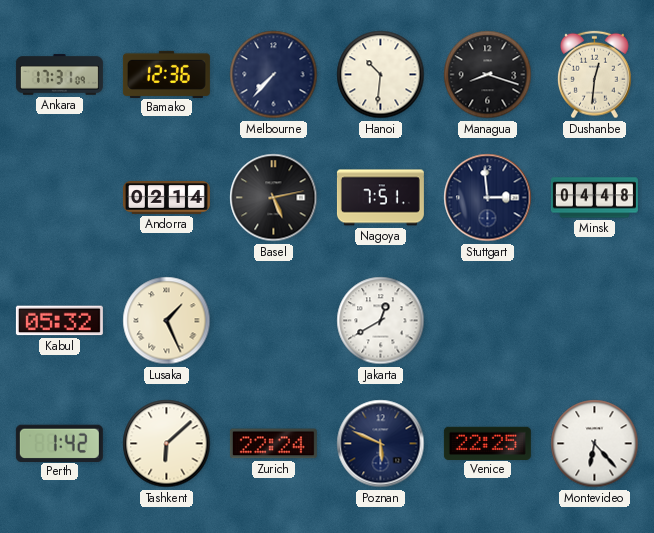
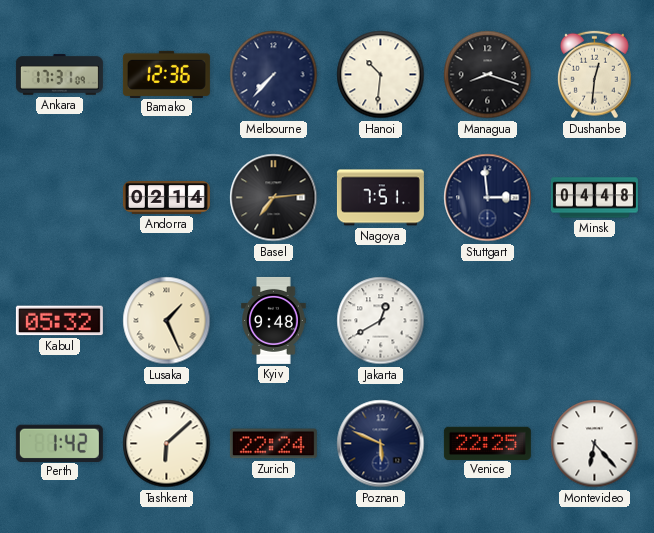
Basel: 5:13 -> 7:14
Kyiv: none -> 9:48
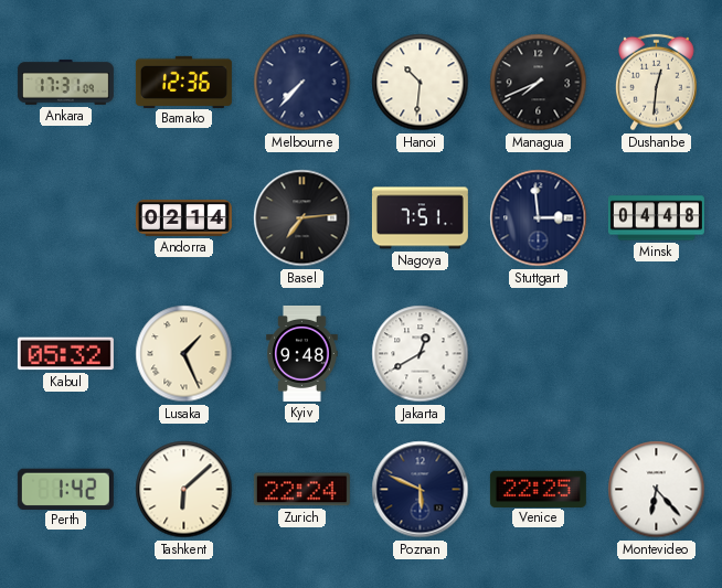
Managua: 8:18 -> 7:41
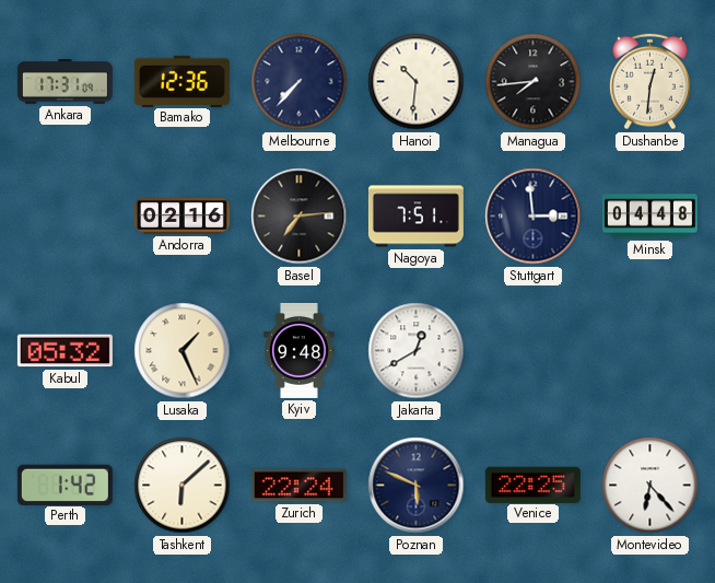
Managua: 7:41 -> 7:44
Andorra: 02:14 -> 02:16
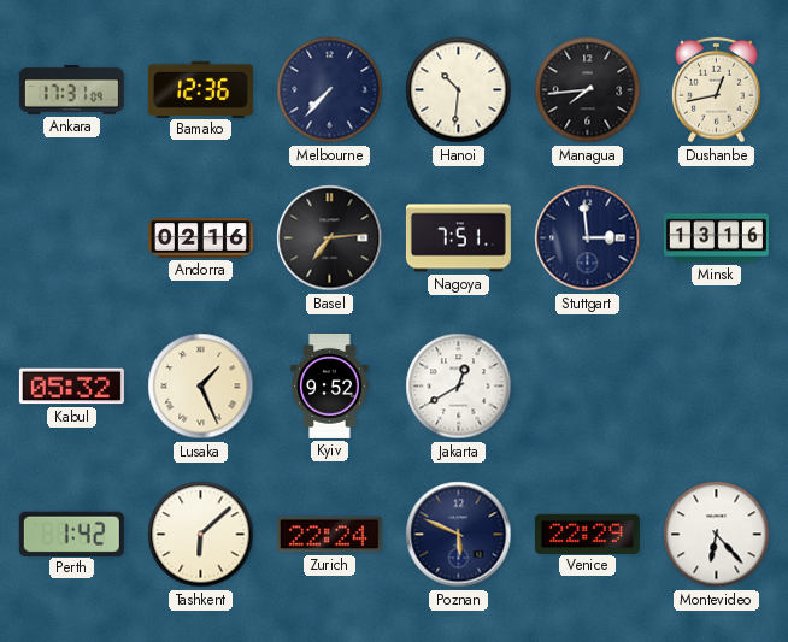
Dushanbe: 12:31 -> 12:43
Minsk: 04:48 -> 13:16
Kyiv: 9:48 -> 9:52
Venice: 22:25 -> 22:29
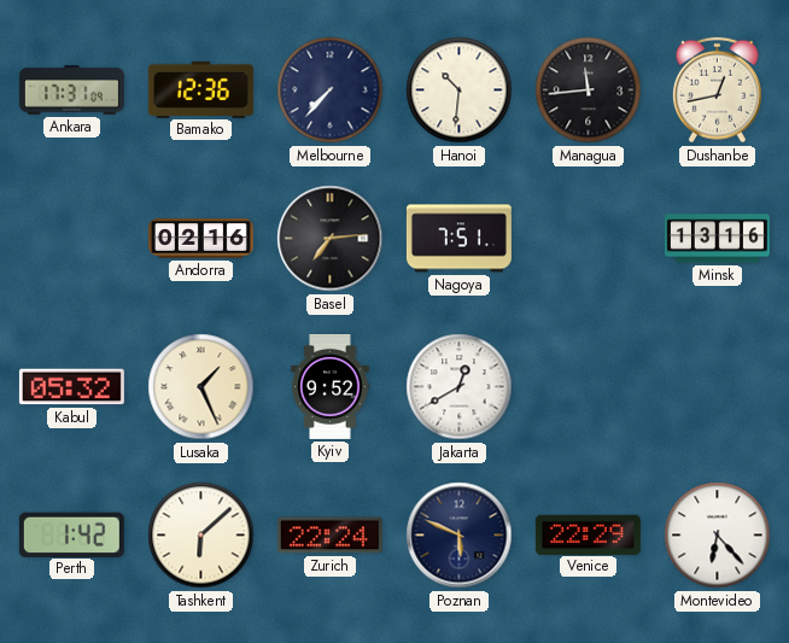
Managua: 7:44 -> 11:44
Stuttgart: 2:59 -> none
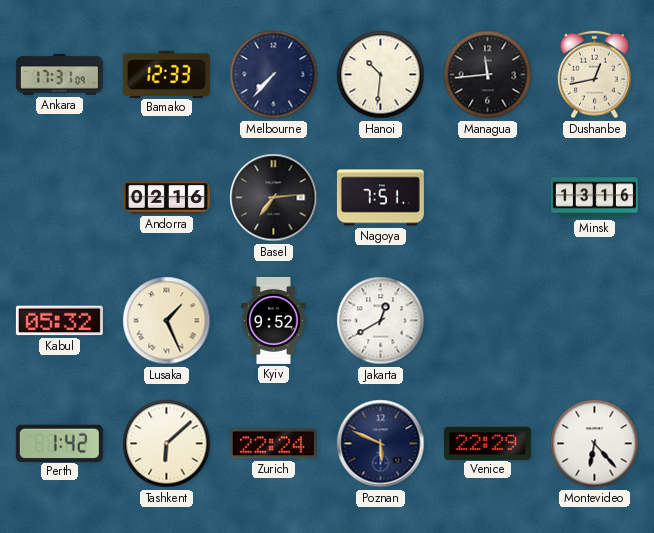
Bamako: 12:36 -> 12:33
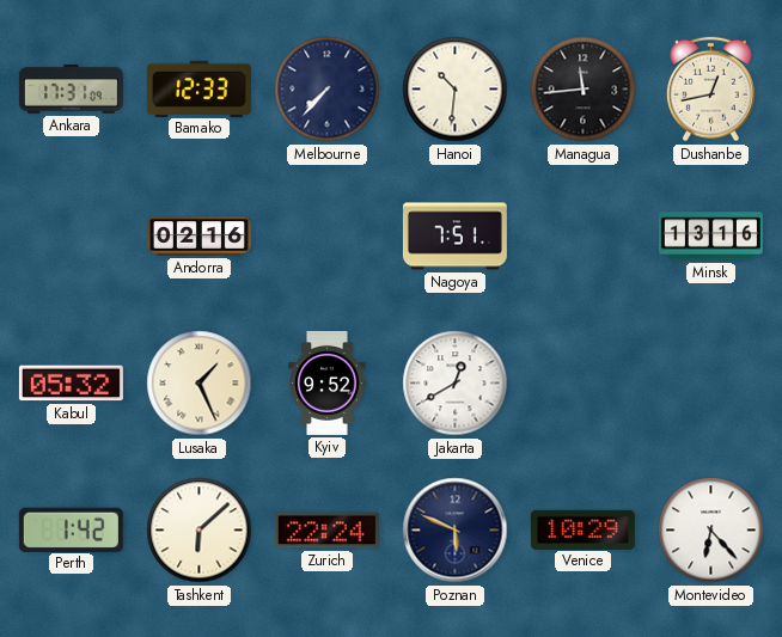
Basel: 7:14 -> none
Venice: 22:29 -> 10:29
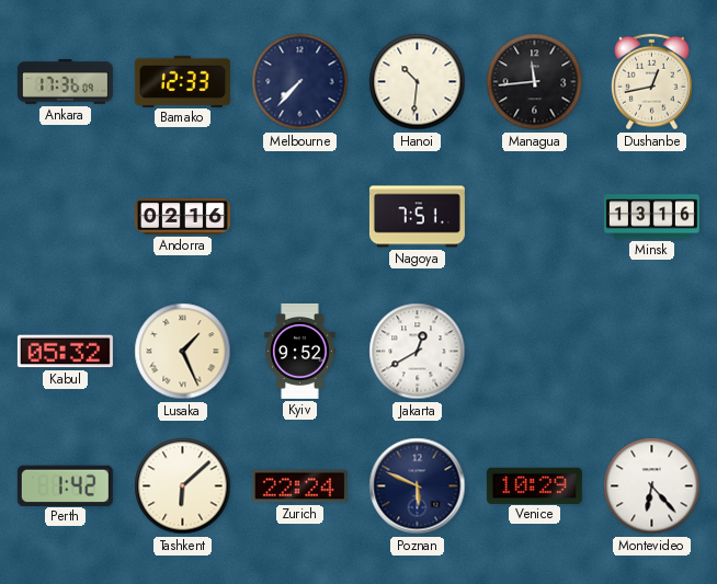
Ankara: 17:31 -> 17:36
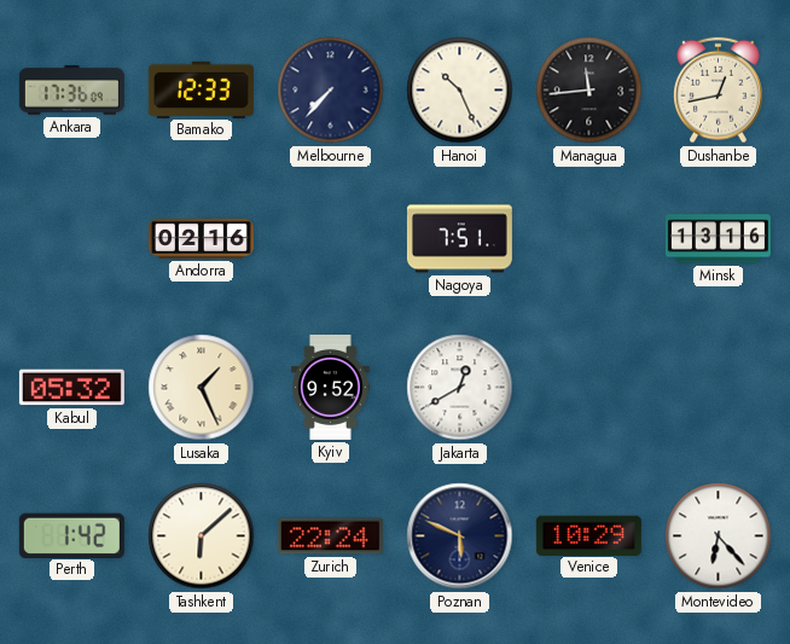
Hanoi: 10:31 -> 10:26
